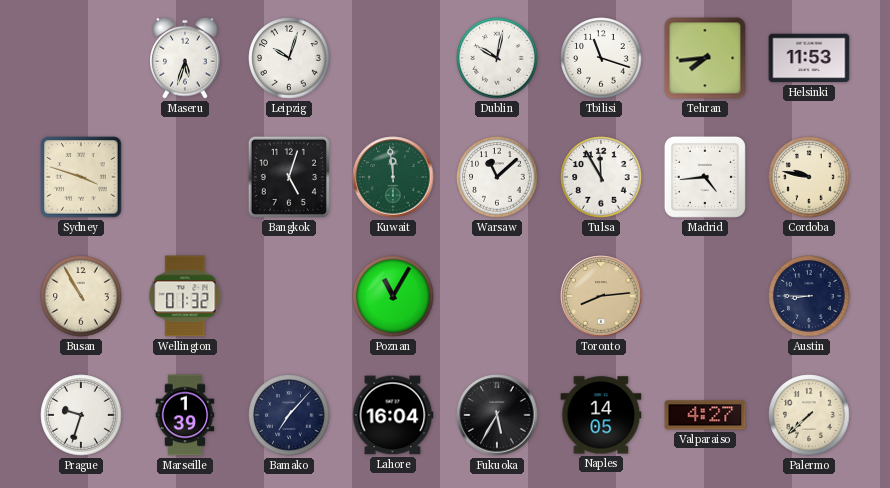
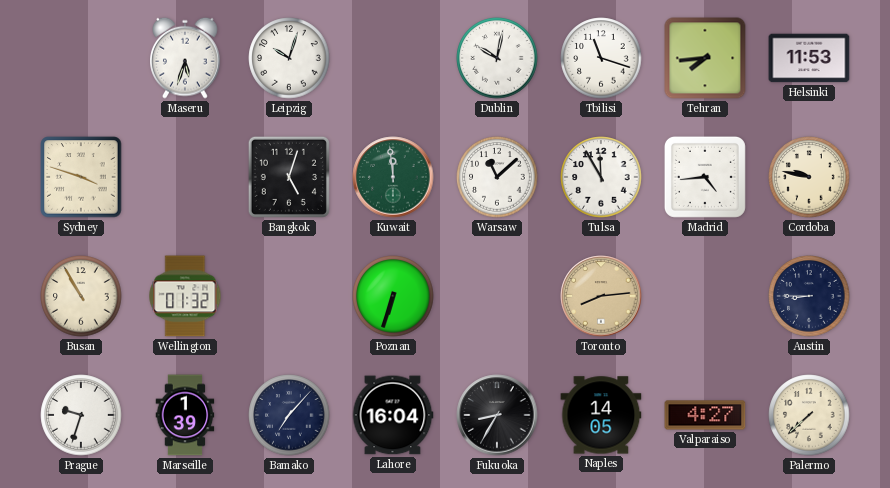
Poznan: 11:05 -> 6:33
Fukuoka: 5:35 -> 8:35
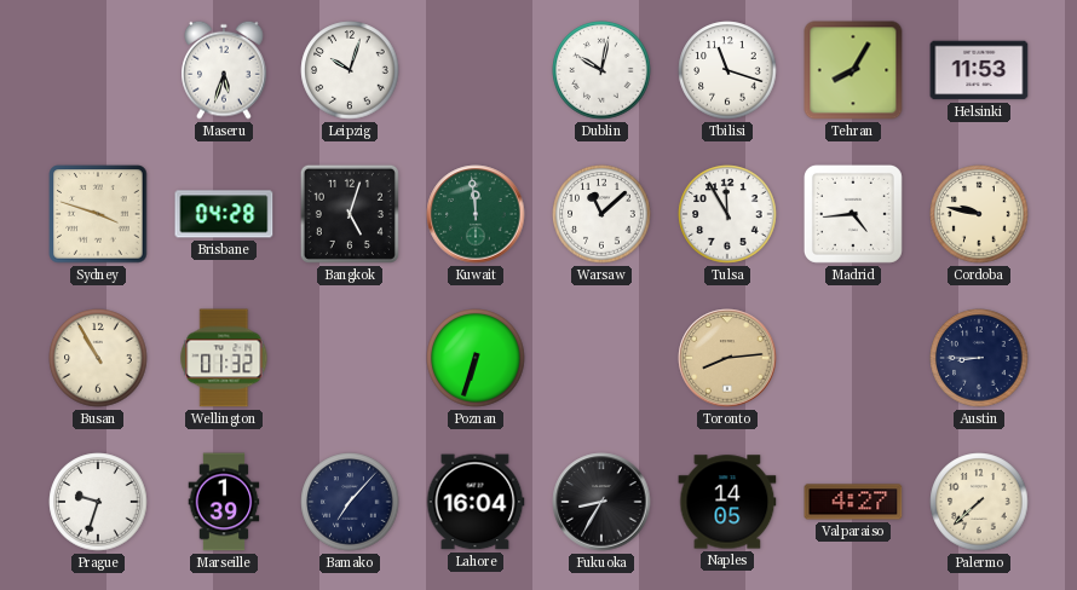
Tehran: 7:44 -> 8:05
Brisbane: none -> 04:28
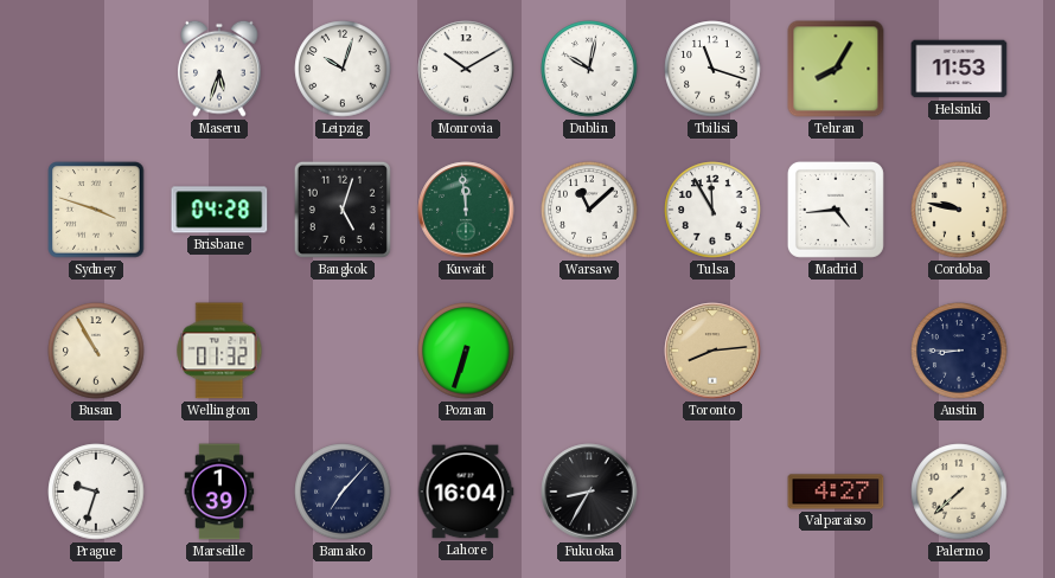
Monrovia: none -> 10:10
Naples: 14:05 -> none
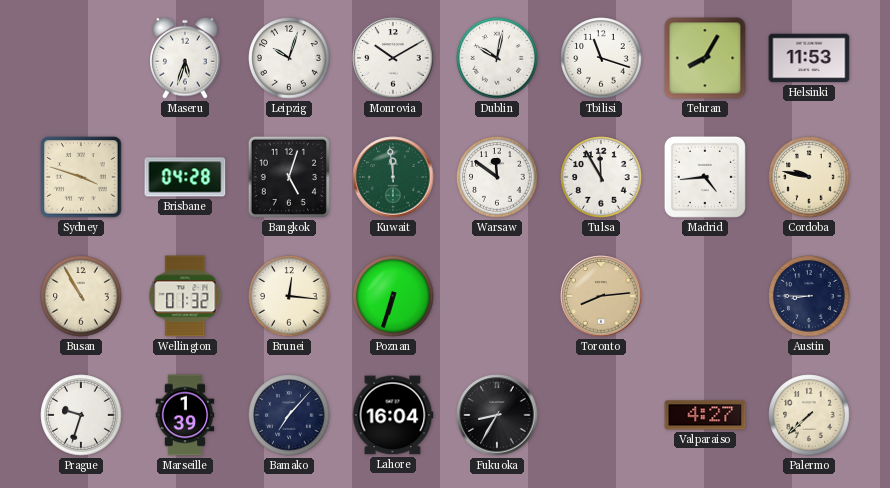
Warsaw: 11:08 -> 11:51
Brunei: none -> 12:16
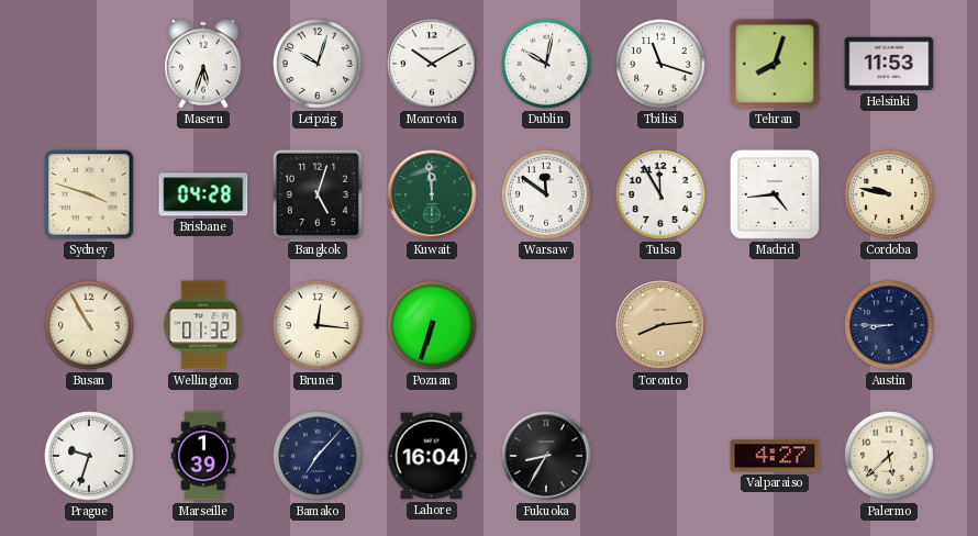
Tehran: 8:05 -> 8:03
Palermo: 7:38 -> 5:38
